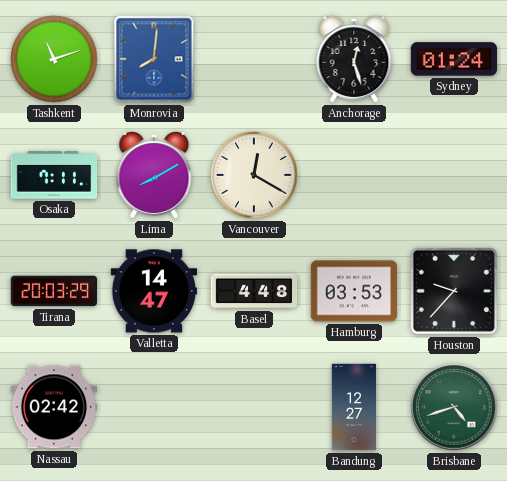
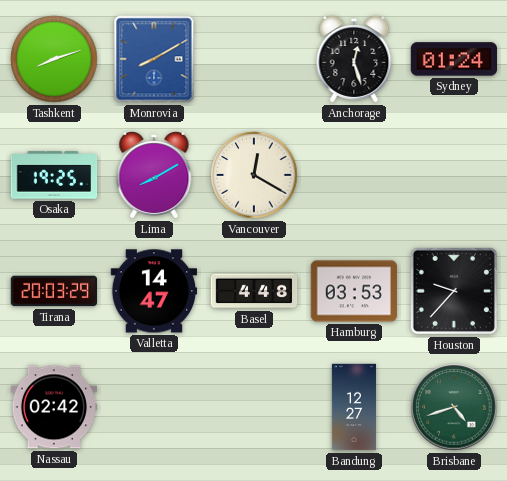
Tashkent: 11:12 -> 8:12
Monrovia: 8:01 -> 8:10
Osaka: 7:11 -> 19:25
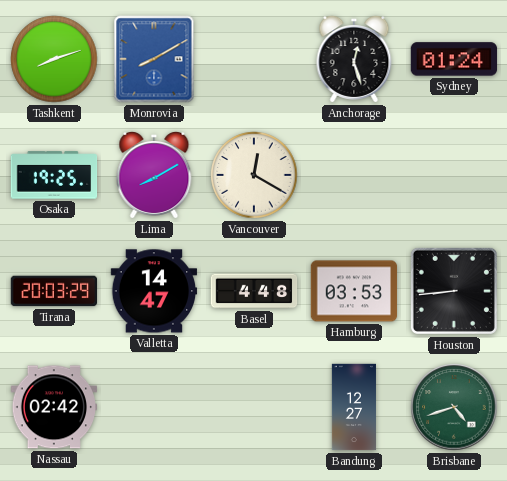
Houston: 9:37 -> 8:44
